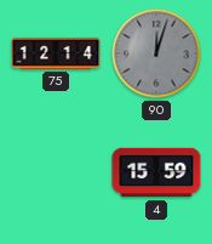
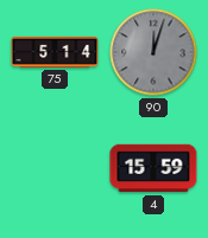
75: 12:14 -> 5:14
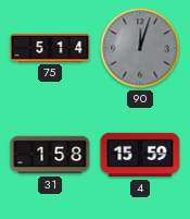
31: none -> 1:58
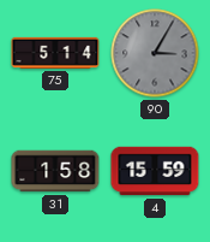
90: 12:03 -> 3:05
